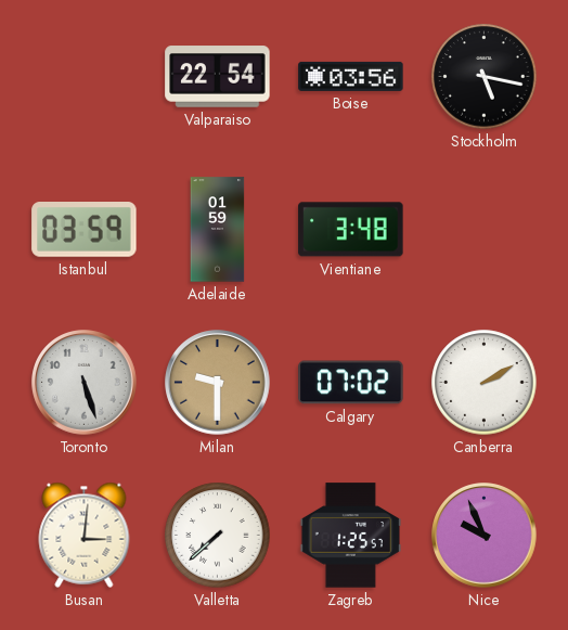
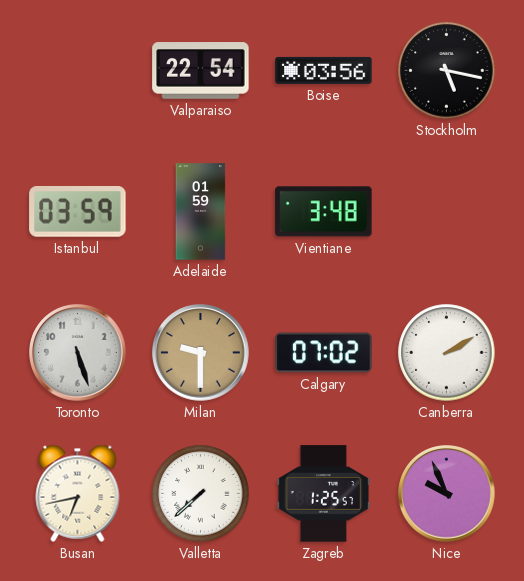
Busan: 3:01 -> 6:43
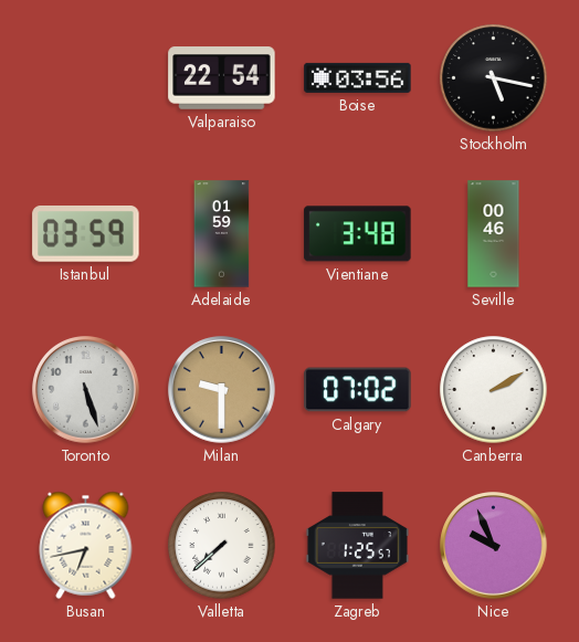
Seville: none -> 00:46
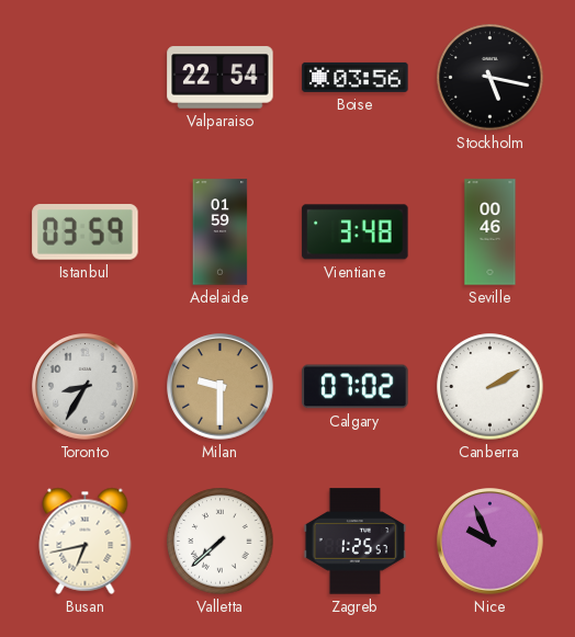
Toronto: 5:27 -> 8:35
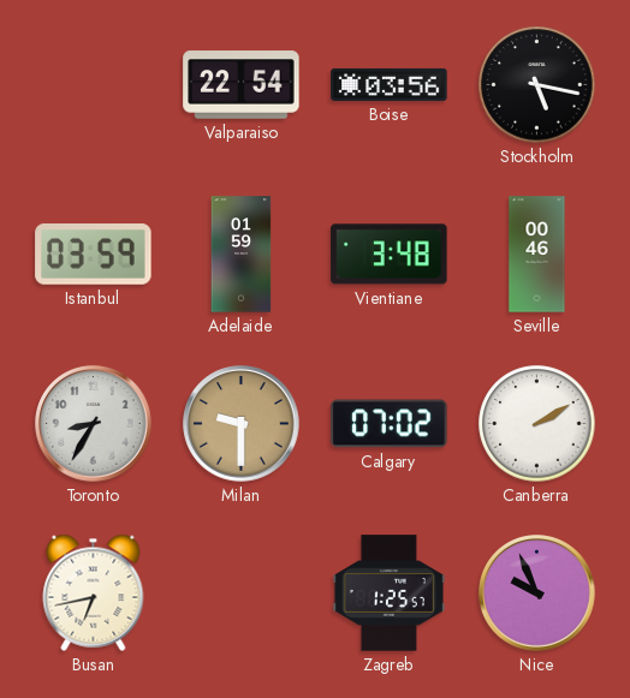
Valletta: 7:38 -> none
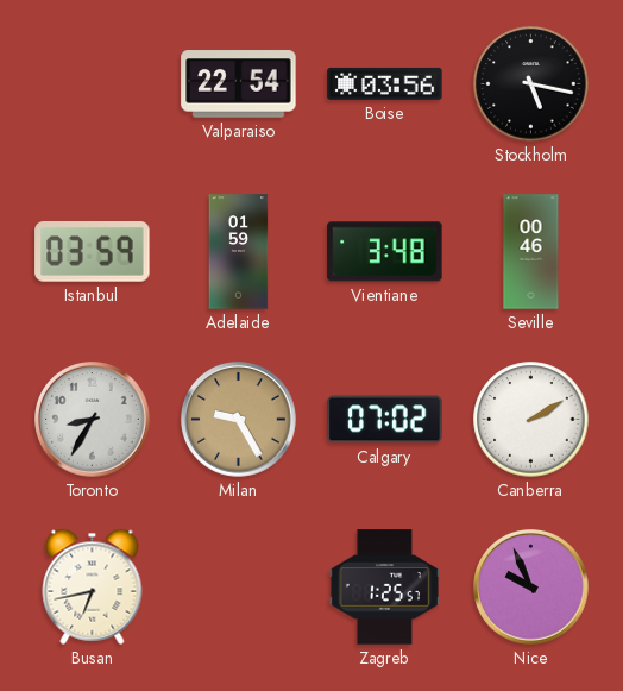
Milan: 9:30 -> 9:25
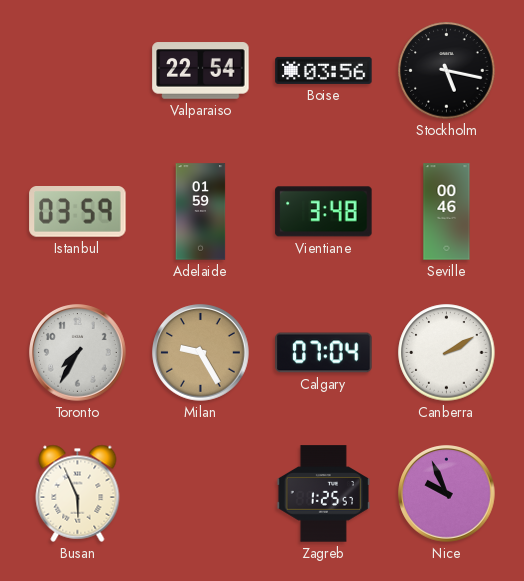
Toronto: 8:35 -> 7:35
Calgary: 07:02 -> 07:04
Busan: 6:43 -> 5:56
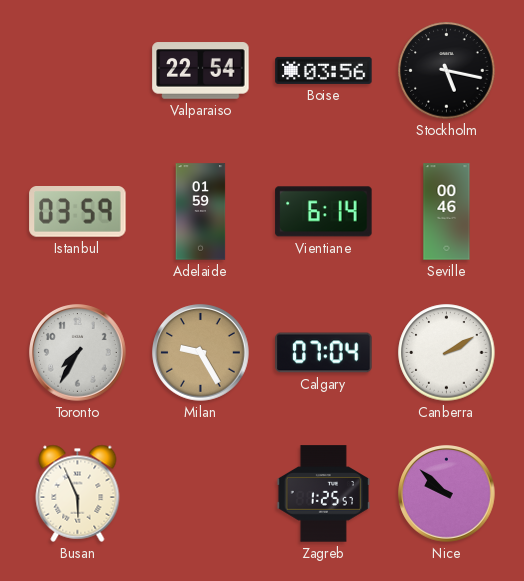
Vientiane: 3:48 -> 6:14
Nice: 9:56 -> 9:52
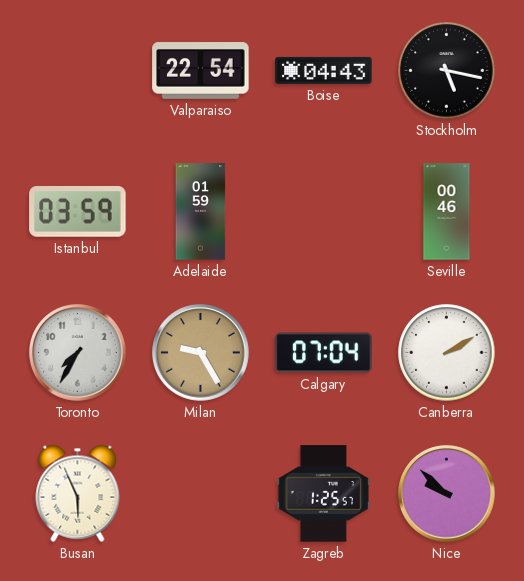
Boise: 03:56 -> 04:43
Vientiane: 6:14 -> none
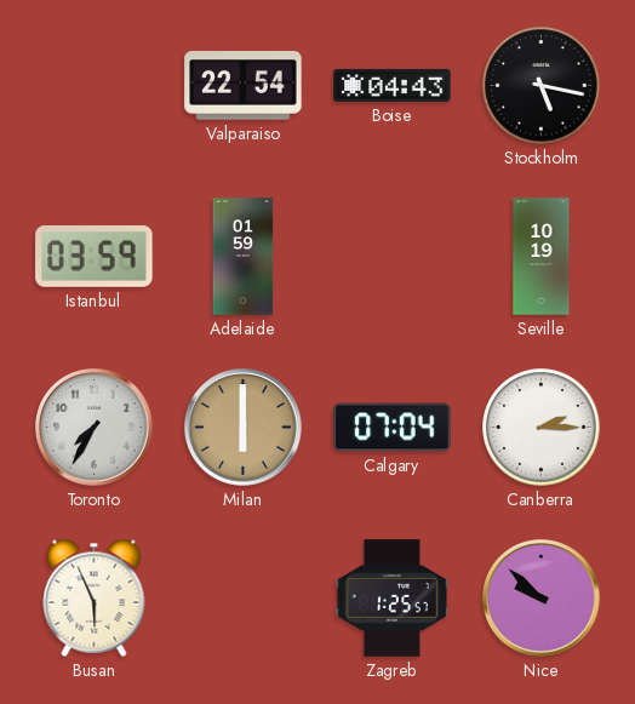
Seville: 00:46 -> 10:19
Milan: 9:25 -> 6:00
Canberra: 2:10 -> 2:15
